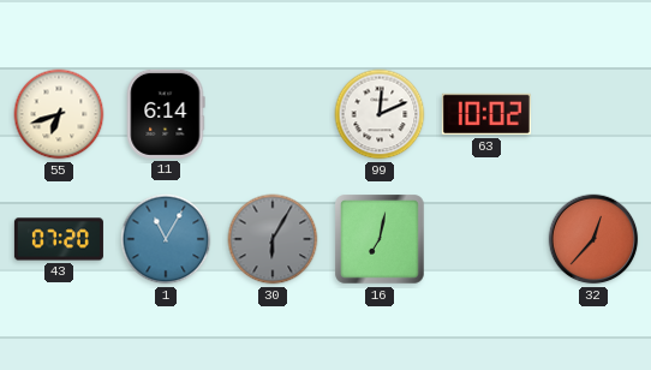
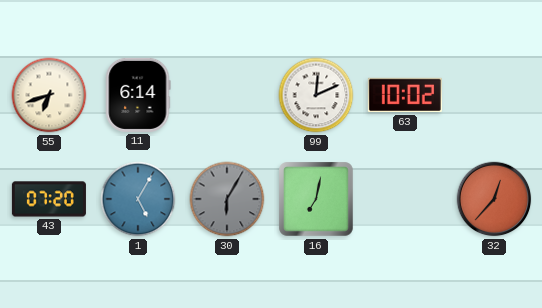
1: 11:05 -> 5:05
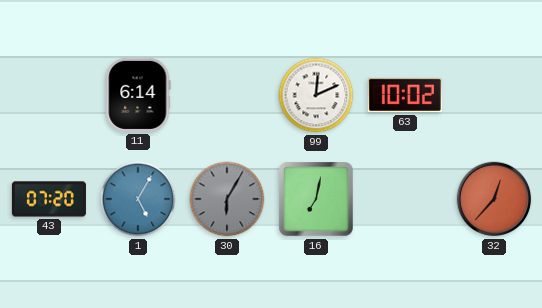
55: 6:42 -> none
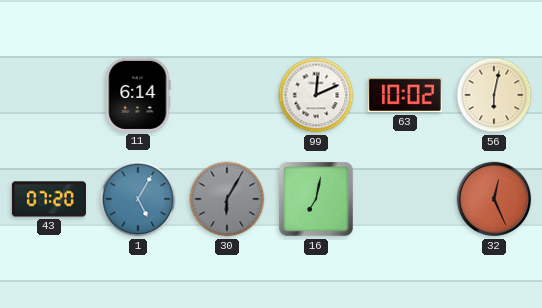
56: none -> 6:02
32: 12:37 -> 12:26
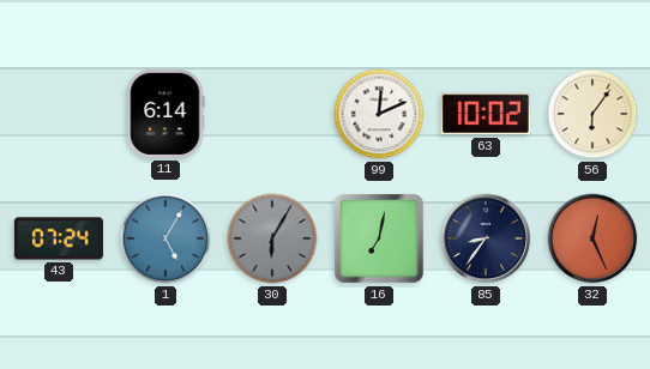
56: 6:02 -> 6:06
43: 07:20 -> 07:24
85: none -> 8:36
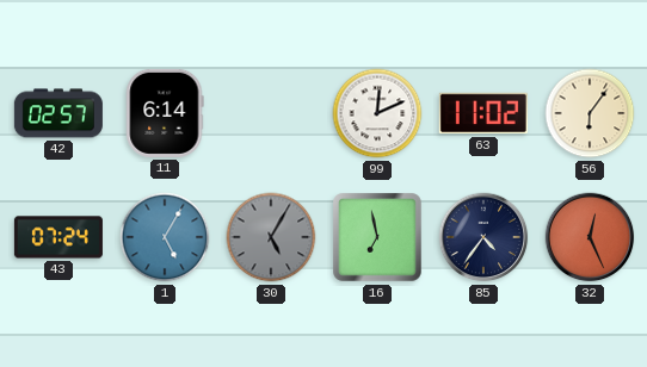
42: none -> 02:57
63: 10:02 -> 11:02
30: 6:05 -> 5:05
16: 7:02 -> 6:58
85: 8:36 -> 4:36
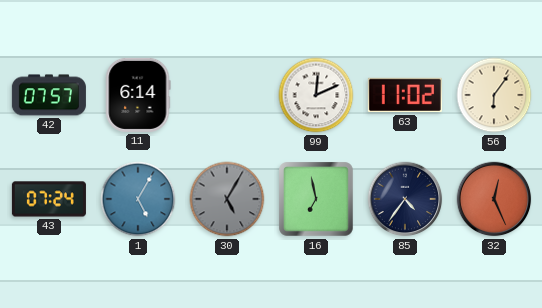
42: 02:57 -> 07:57
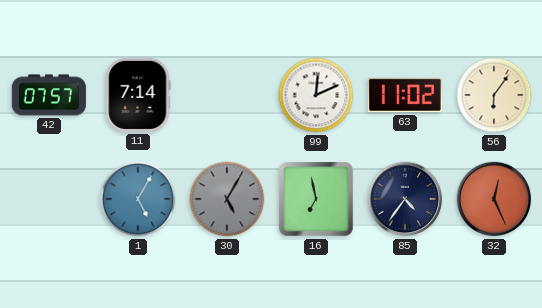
11: 6:14 -> 7:14
43: 07:24 -> none
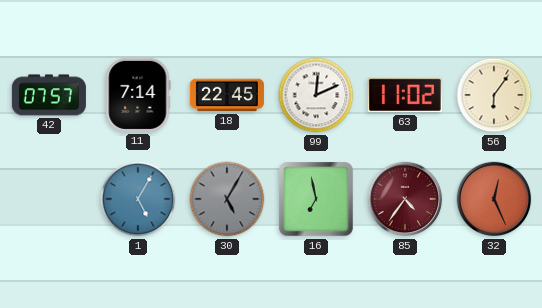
18: none -> 22:45
85 dial: navy -> burgundy
